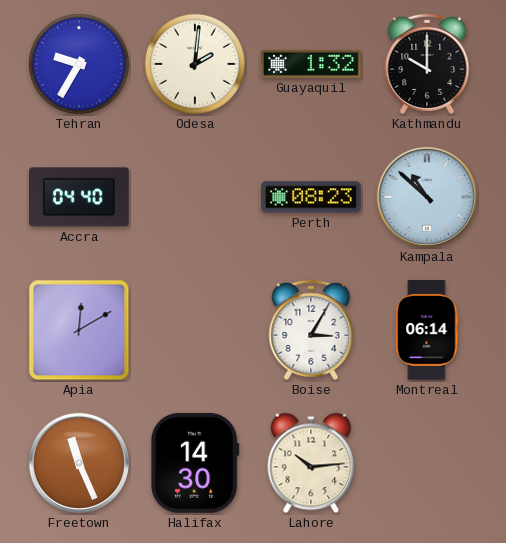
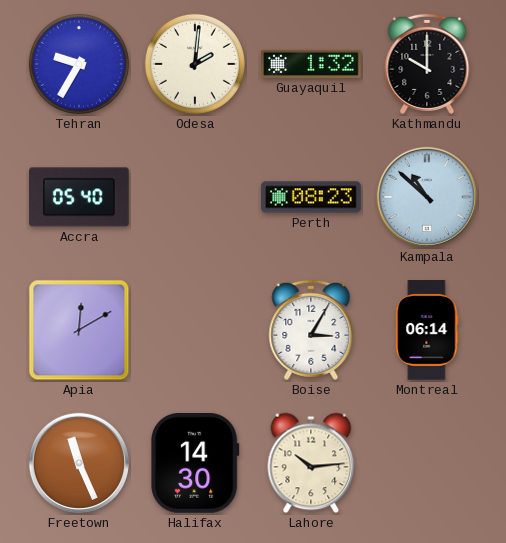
Accra: 04:40 -> 05:40
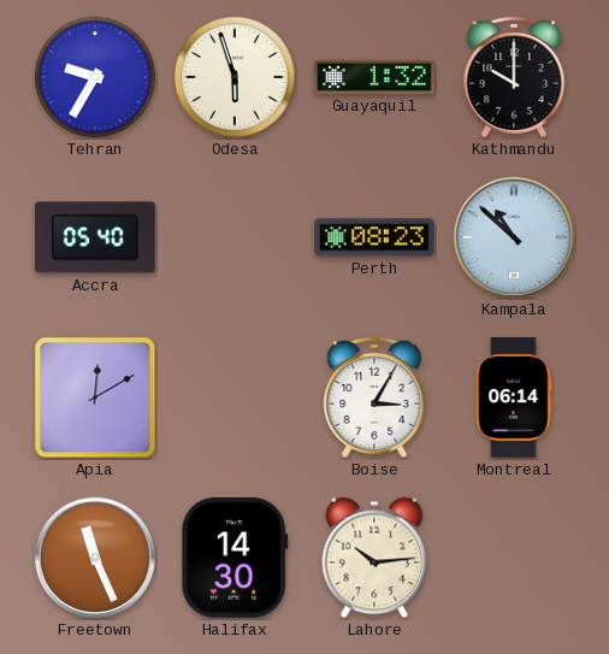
Odesa: 2:01 -> 5:57
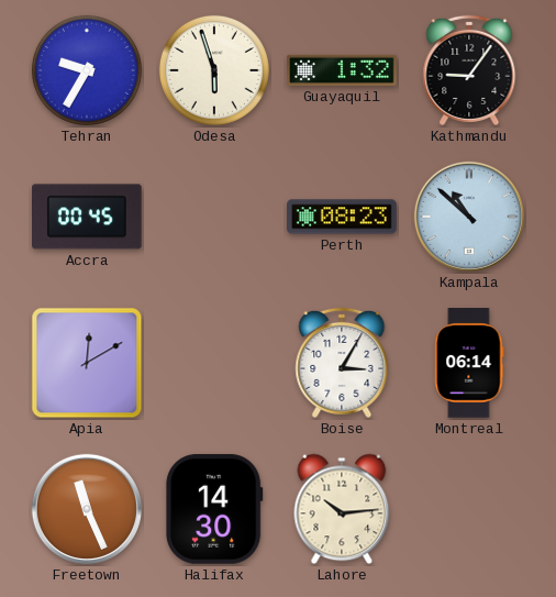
Kathmandu: 10:00 -> 9:06
Accra: 05:40 -> 00:45
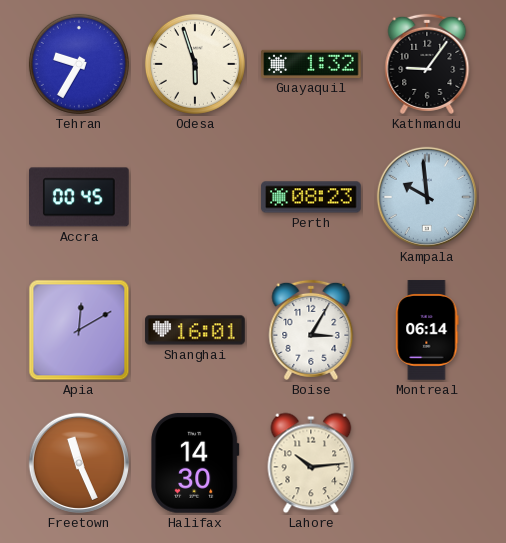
Kampala: 10:52 -> 9:59
Shanghai: none -> 16:01
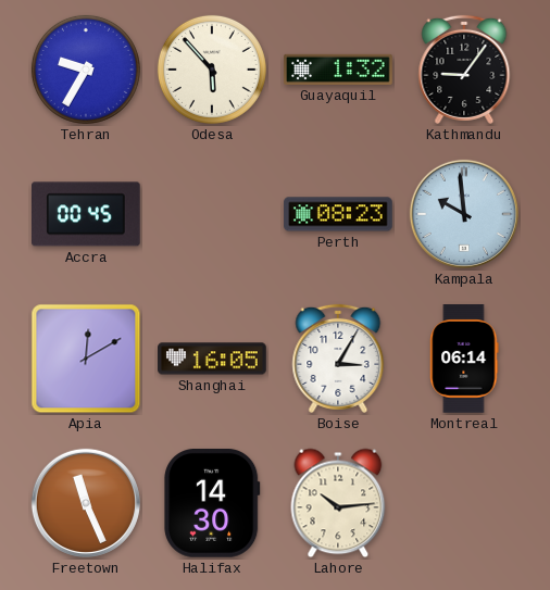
Odesa: 5:57 -> 5:53
Shanghai: 16:01 -> 16:05
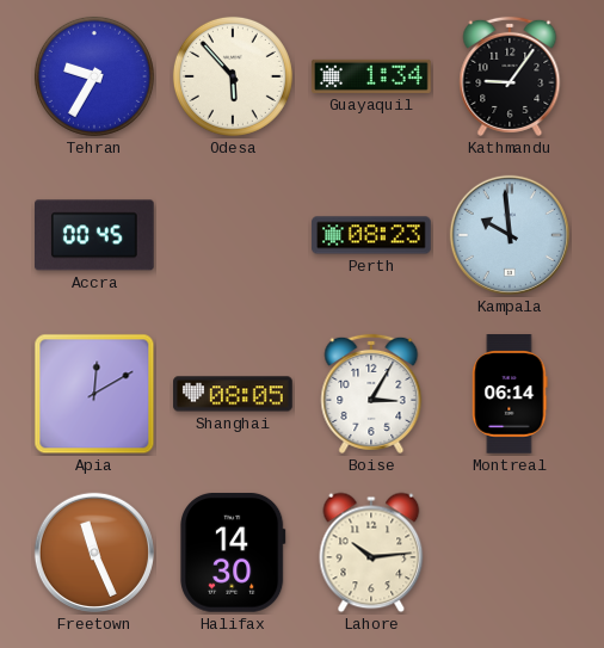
Guayaquil: 1:32 -> 1:34
Shanghai: 16:05 -> 08:05
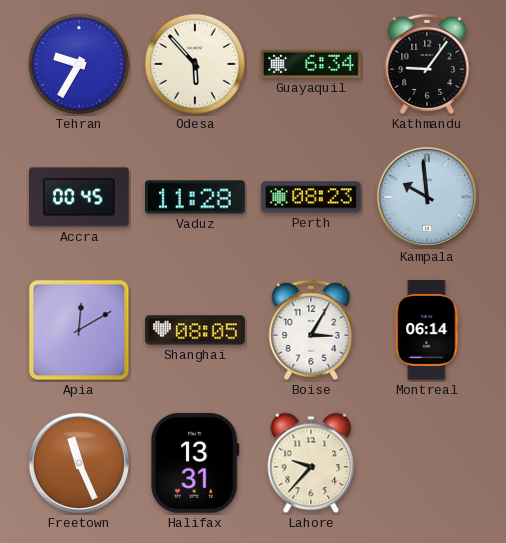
Guayaquil: 1:34 -> 6:34
Vaduz: none -> 11:28
Halifax: 14:30 -> 13:31
Lahore: 10:14 -> 9:37
